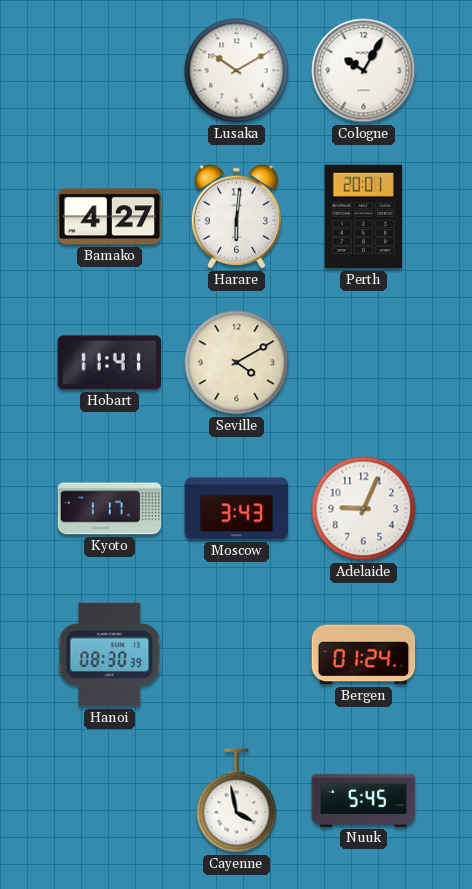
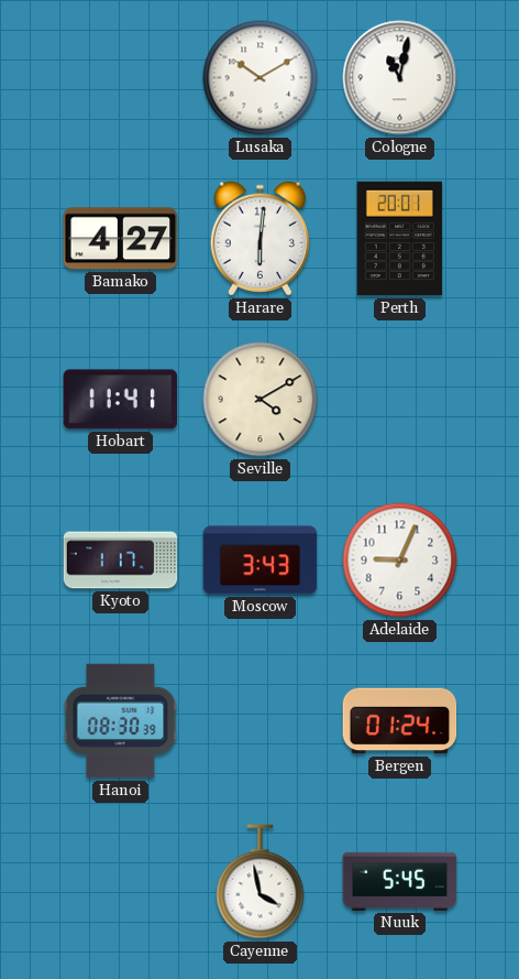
Cologne: 10:05 -> 11:02
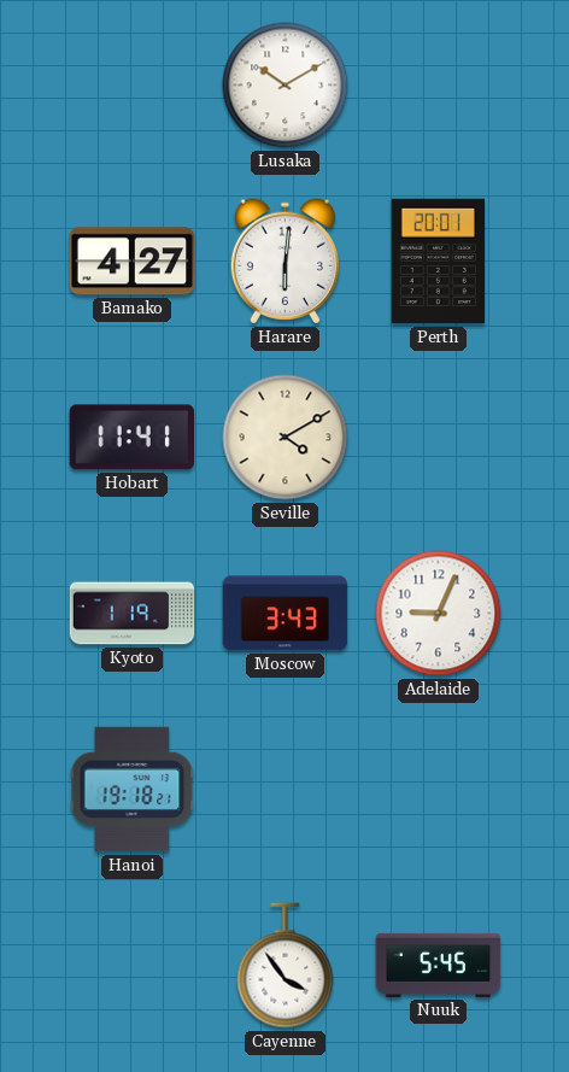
Cologne: 11:02 -> none
Kyoto: 1:17 -> 1:19
Hanoi: 08:30 -> 19:18
Bergen: 01:24 -> none
Cayenne: 3:58 -> 3:54
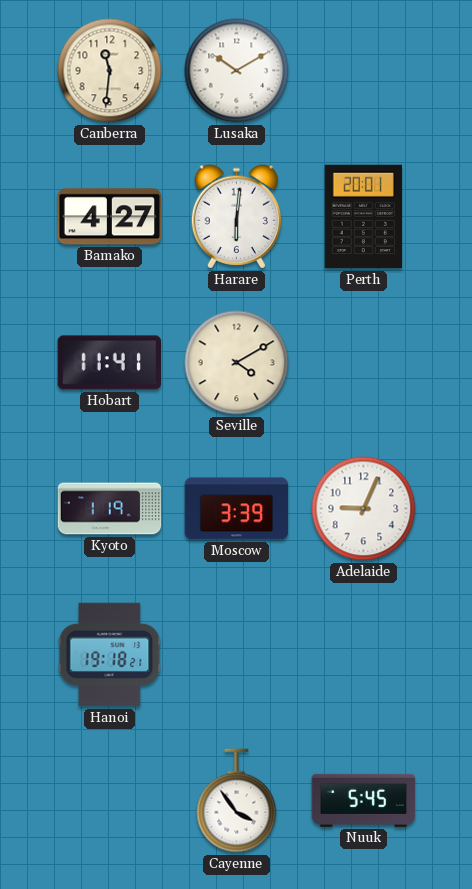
Canberra: none -> 11:31
Moscow: 3:43 -> 3:39
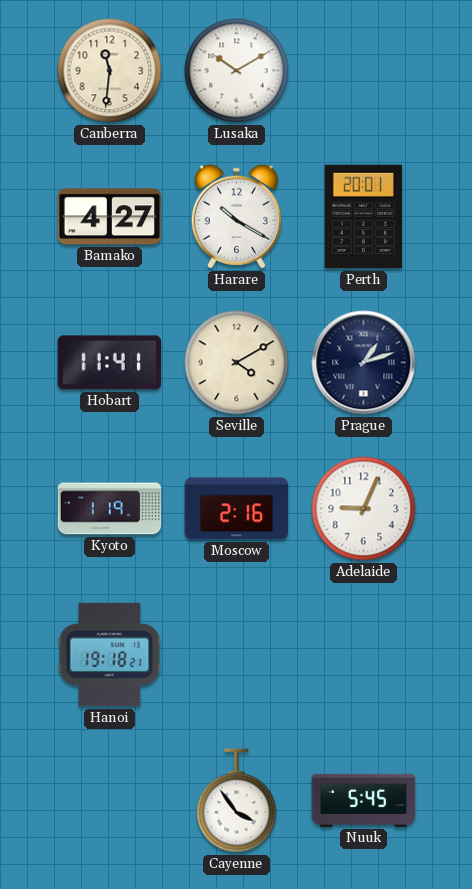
Harare: 6:01 -> 10:20
Prague: none -> 1:12
Moscow: 3:39 -> 2:16
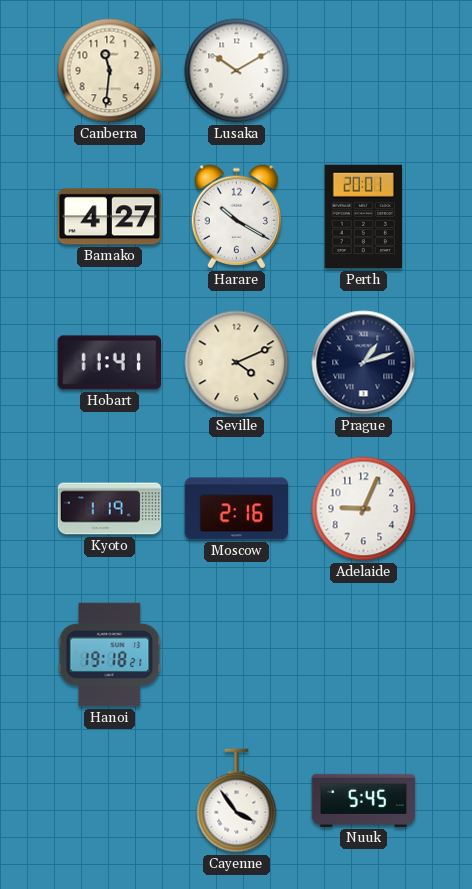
Seville: 4:10 -> 4:11
